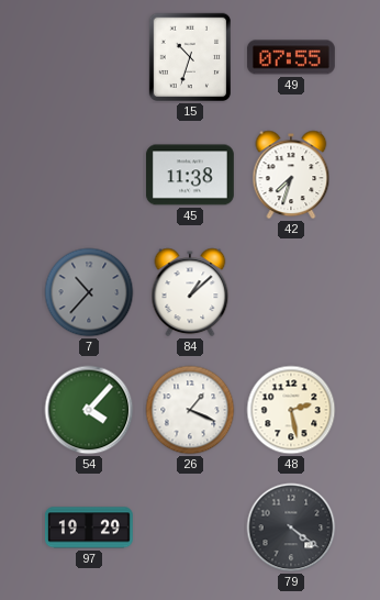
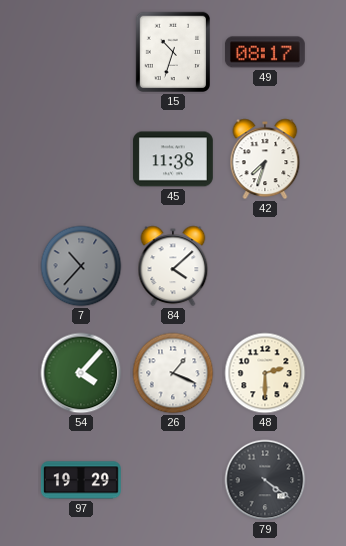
49: 07:55 -> 08:17
84: 1:08 -> 4:08
48: 2:28 -> 2:30
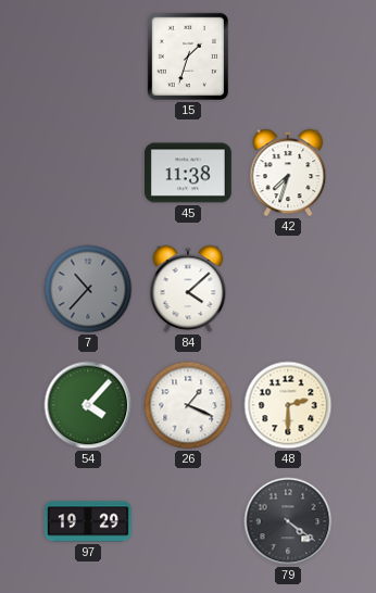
15: 10:33 -> 1:33
49: 08:17 -> none
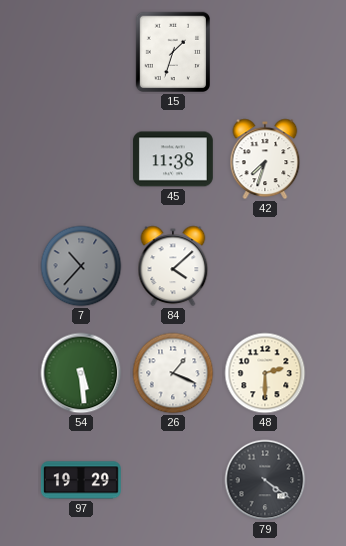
54: 4:07 -> 5:29
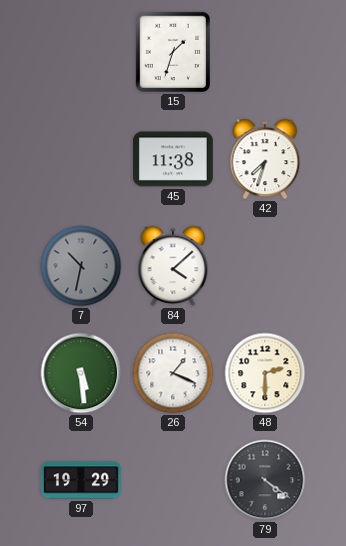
7: 10:37 -> 10:32
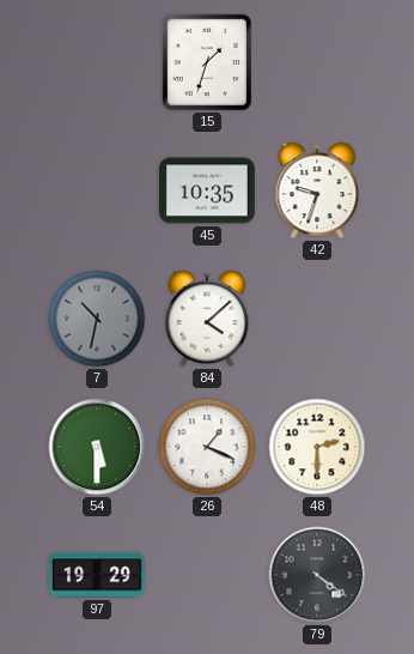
45: 11:38 -> 10:35
42: 7:33 -> 9:33
54: 5:29 -> 5:30
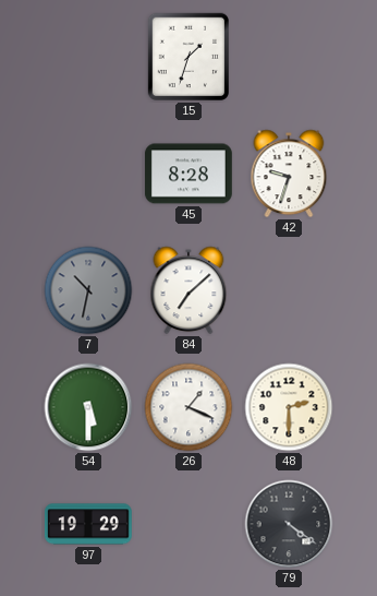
45: 10:35 -> 8:28
84: 4:08 -> 7:08
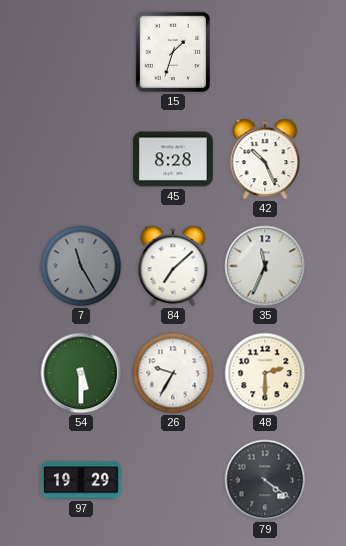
42: 9:33 -> 10:26
7: 10:32 -> 11:25
35: none -> 11:34
26: 1:19 -> 9:35
